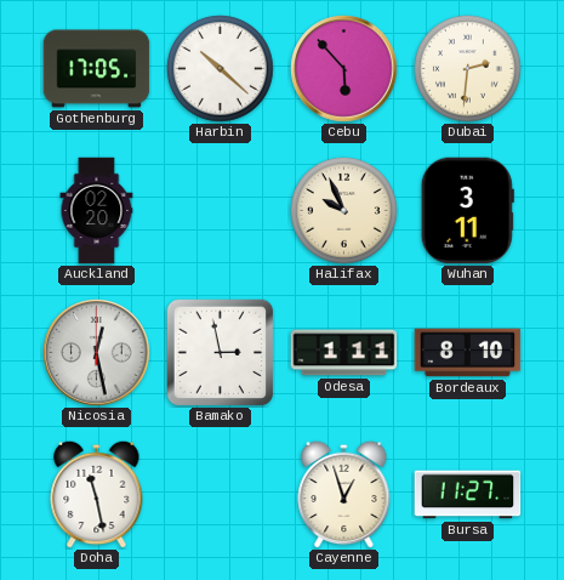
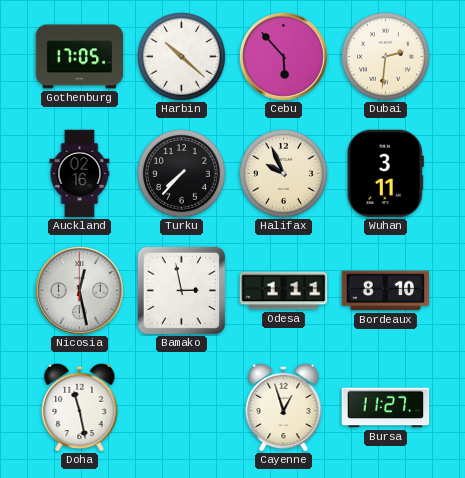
Auckland: 02:20 -> 02:16
Turku: none -> 7:37
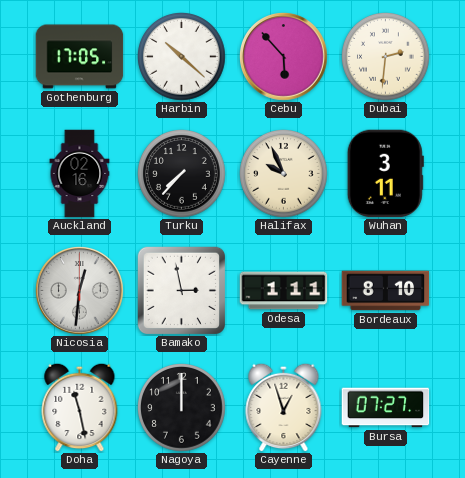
Nicosia: 12:28 -> 12:31
Nagoya: none -> 12:00
Bursa: 11:27 -> 07:27
